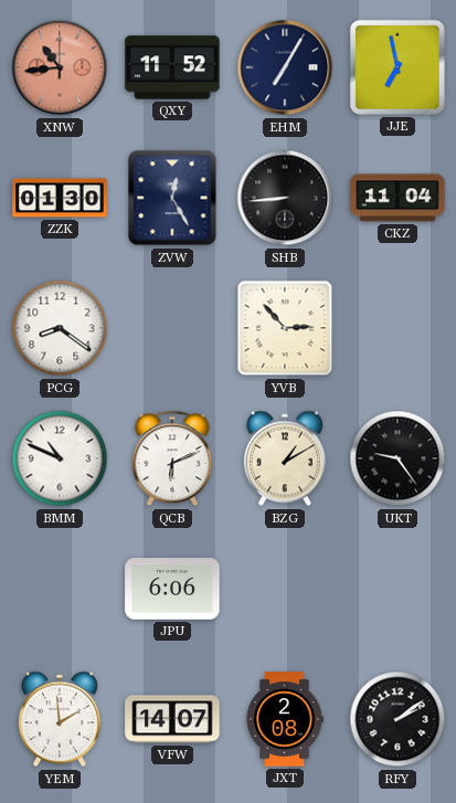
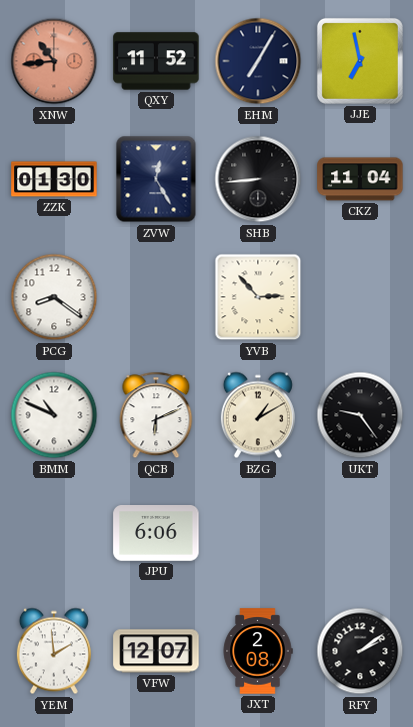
VFW: 14:07 -> 12:07
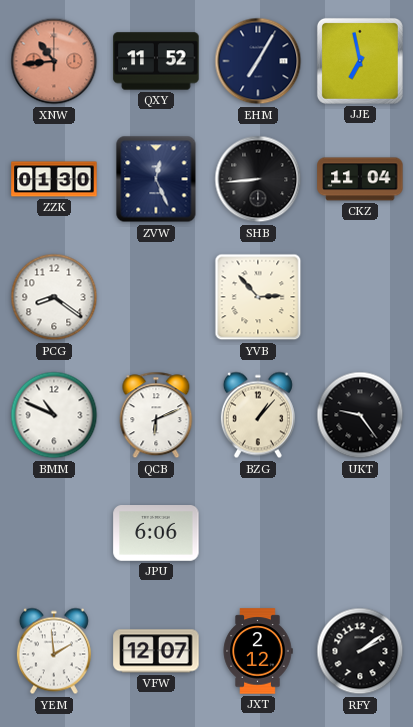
ZVW: 12:25 -> 12:26
BZG: 1:10 -> 1:07
JXT: 2:08 -> 2:12
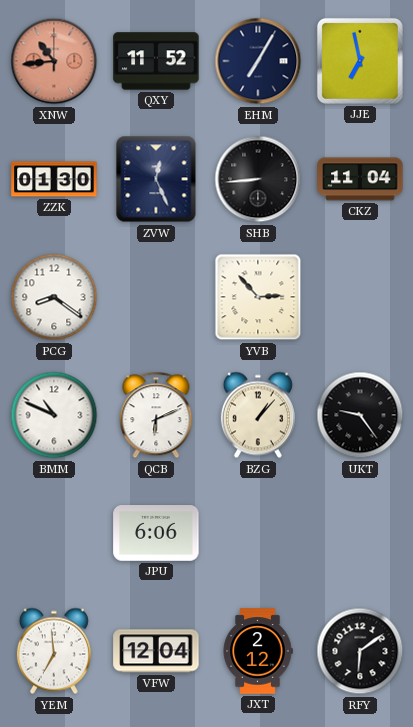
YEM: 1:59 -> 6:59
VFW: 12:07 -> 12:04
RFY: 2:09 -> 6:09
